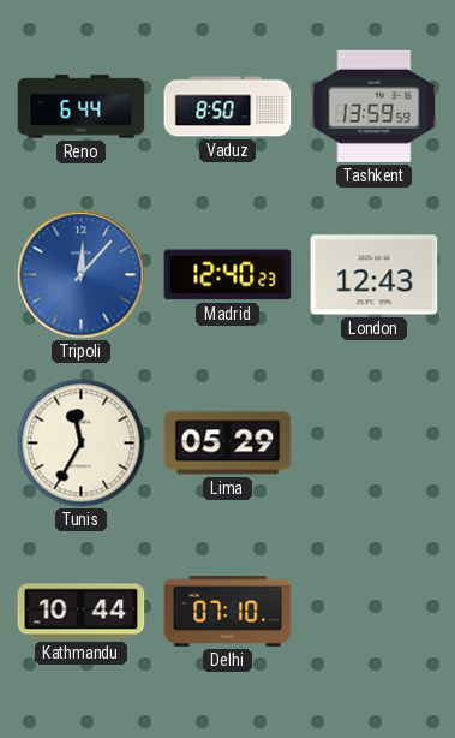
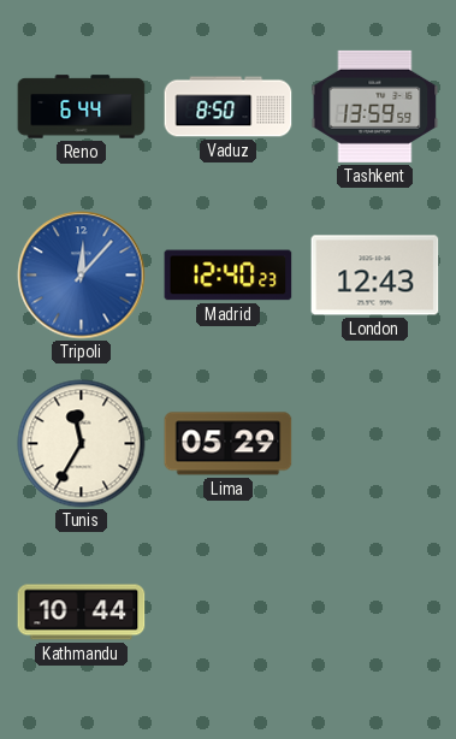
Delhi: 07:10 -> none
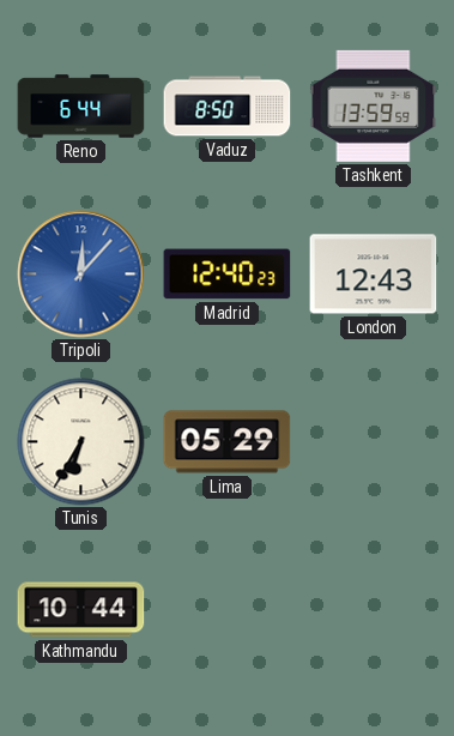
Tunis: 11:35 -> 6:35
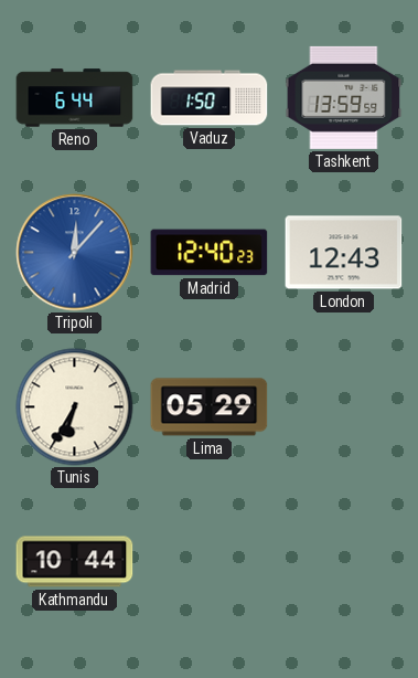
Vaduz: 8:50 -> 1:50
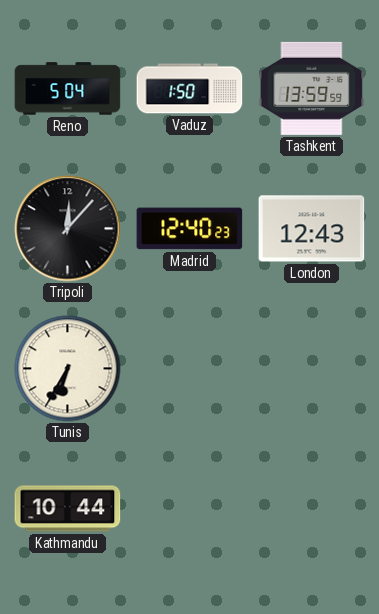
Reno: 6:44 -> 5:04
Tripoli dial: blue -> black
Lima: 05:29 -> none
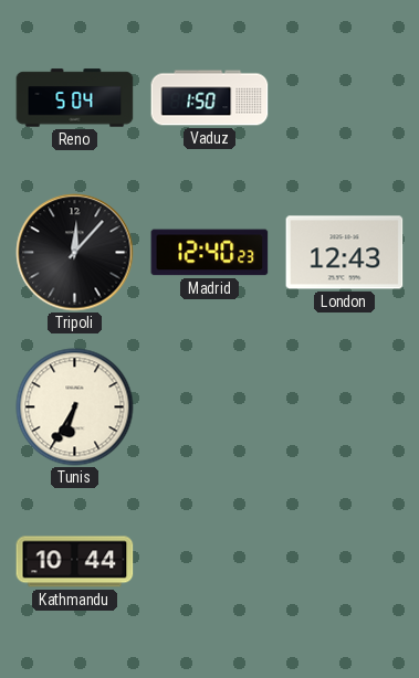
Tashkent: 13:59 -> none
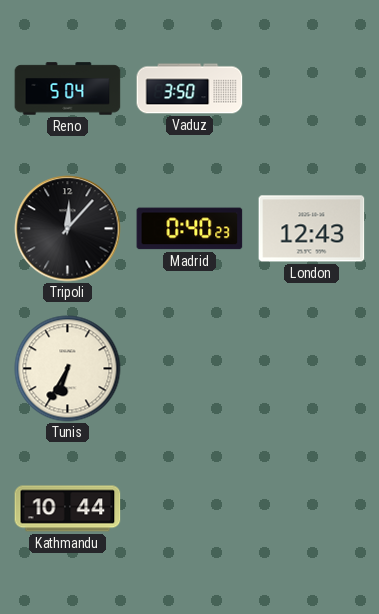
Vaduz: 1:50 -> 3:50
Madrid: 12:40 -> 0:40
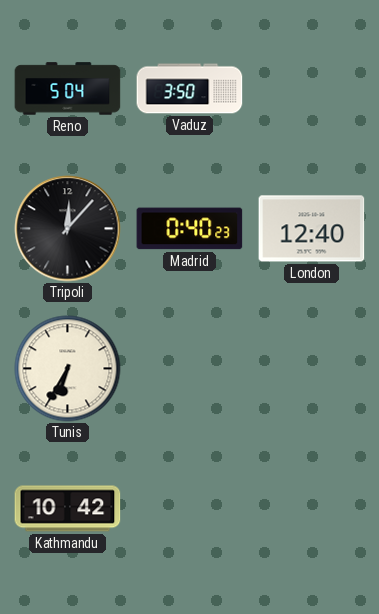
London: 12:43 -> 12:40
Kathmandu: 10:44 -> 10:42
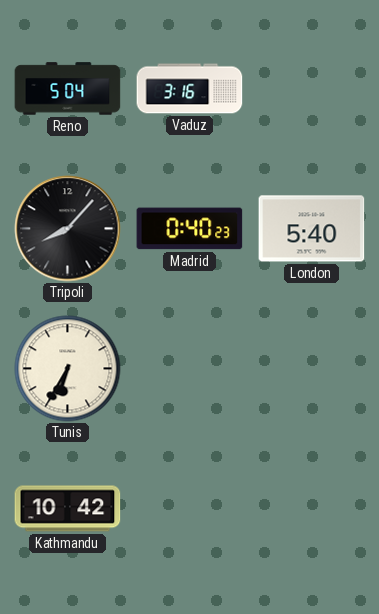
Vaduz: 3:50 -> 3:16
Tripoli: 12:07 -> 8:07
London: 12:40 -> 5:40
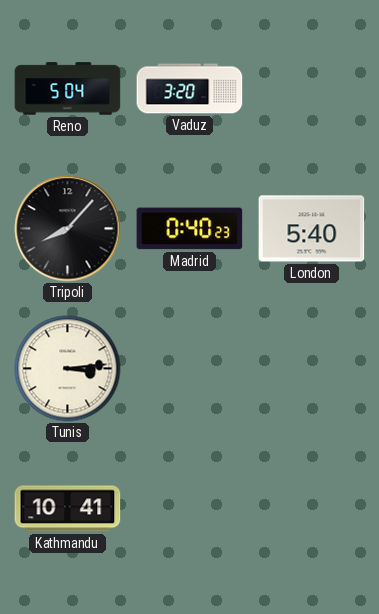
Vaduz: 3:16 -> 3:20
Tunis: 6:35 -> 3:14
Kathmandu: 10:42 -> 10:41
